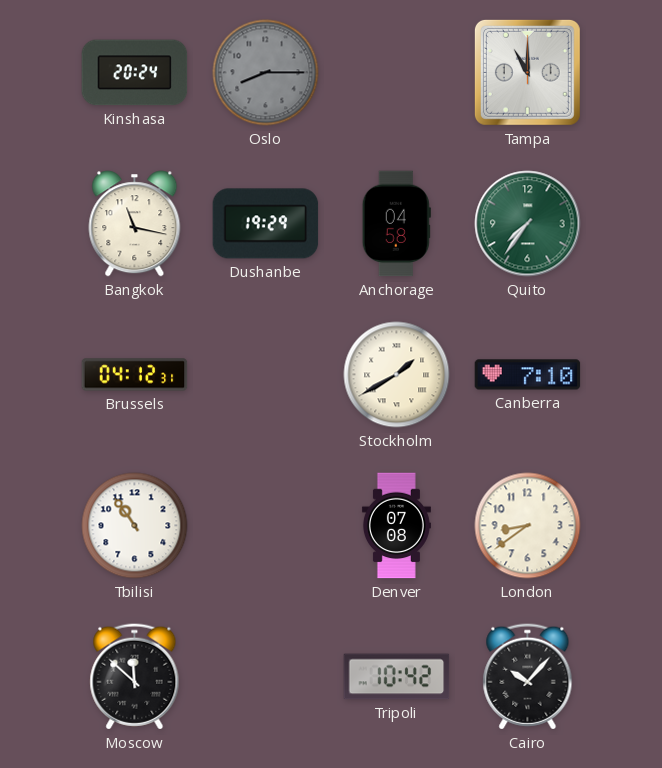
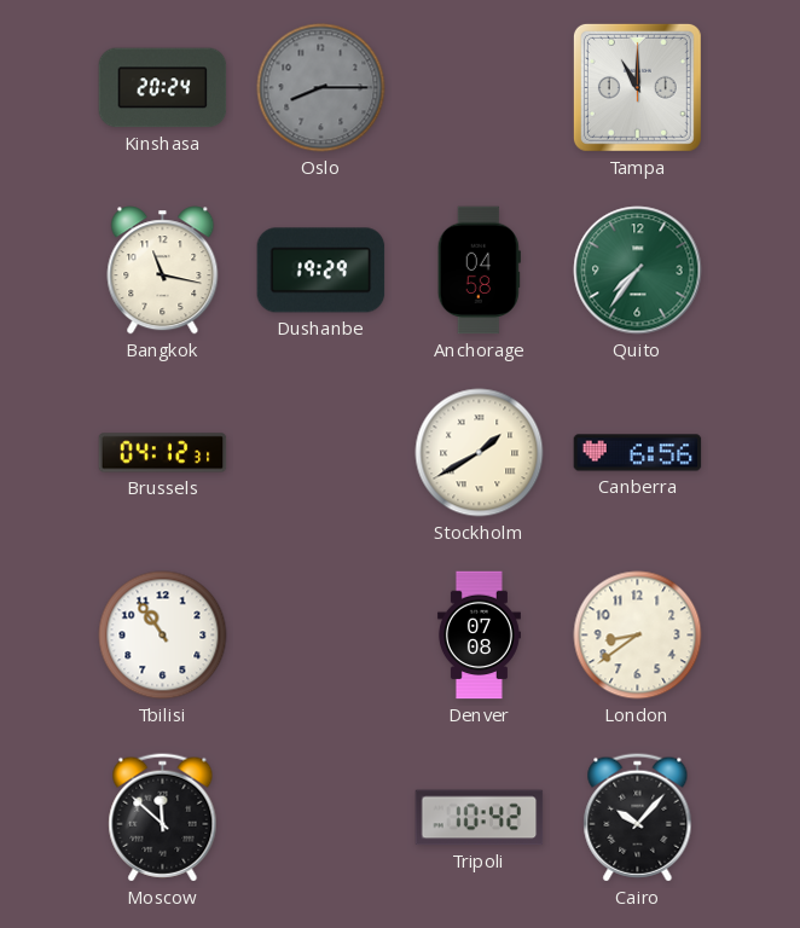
Canberra: 7:10 -> 6:56
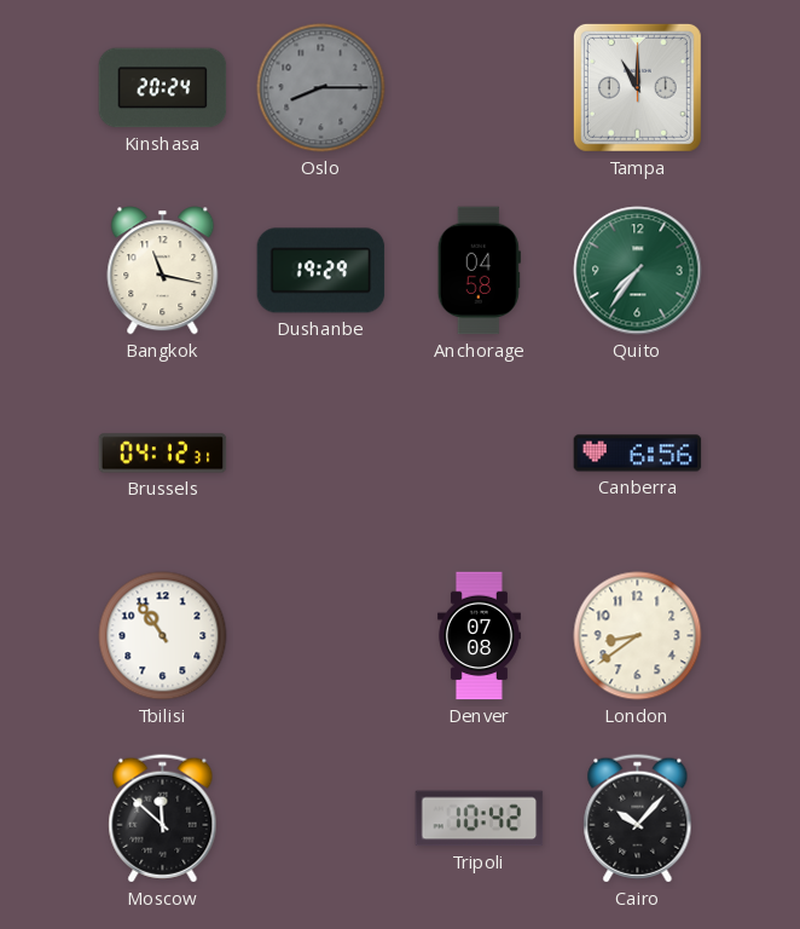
Stockholm: 1:40 -> none
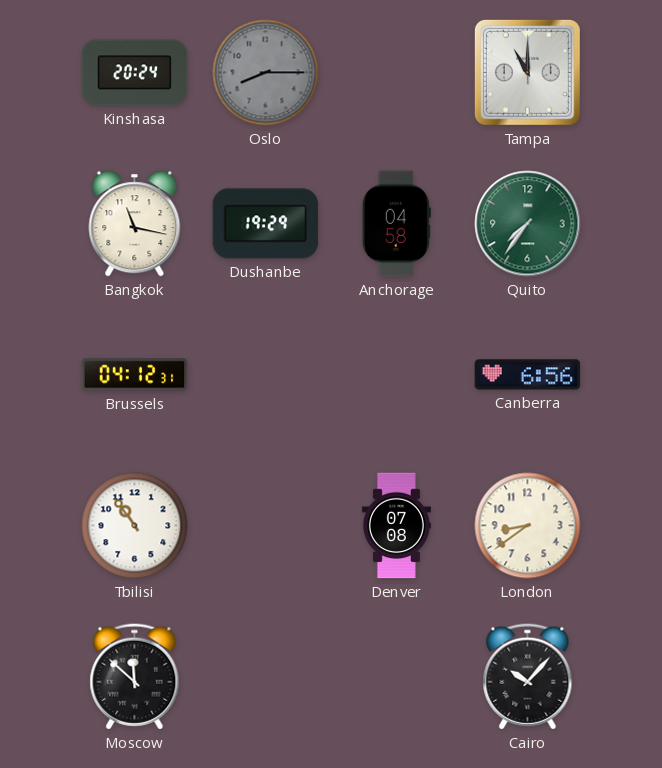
Tripoli: 10:42 -> none
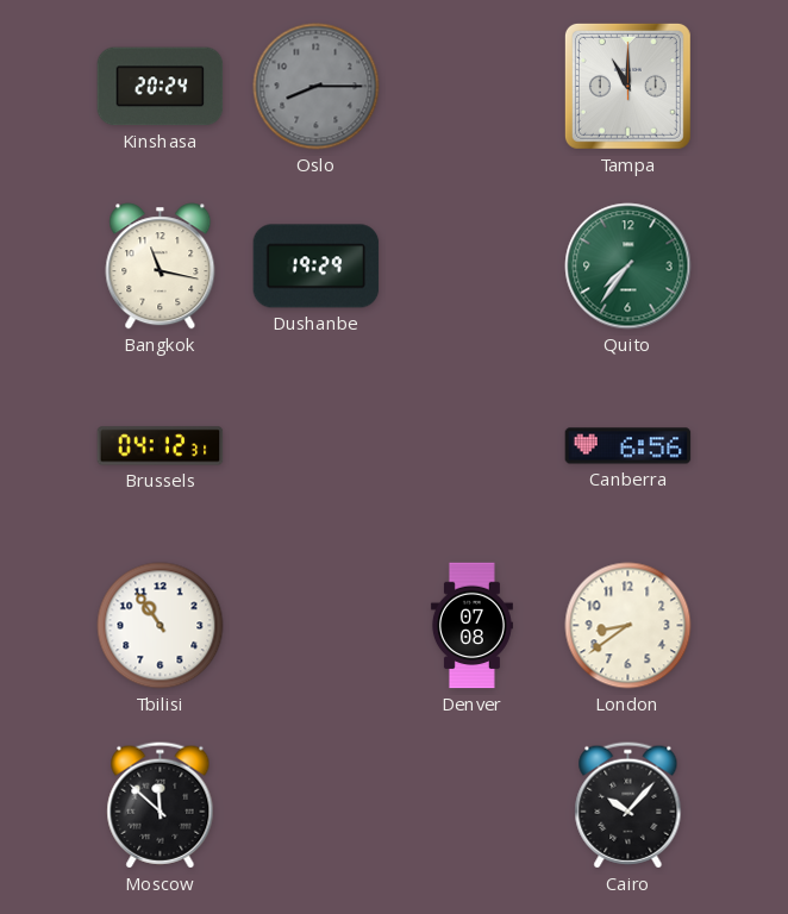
Anchorage: 04:58 -> none
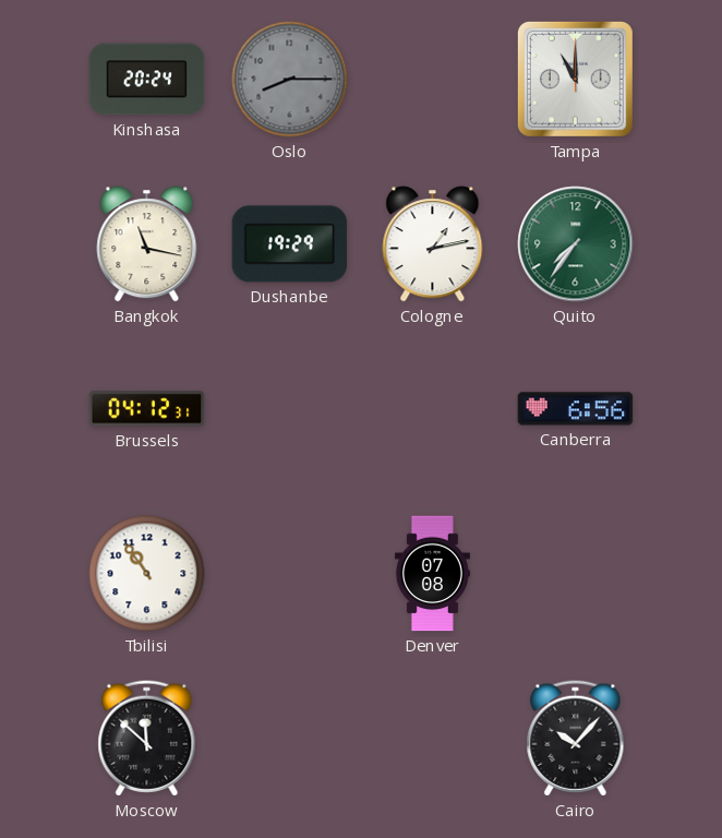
Cologne: none -> 1:13
London: 8:39 -> none
